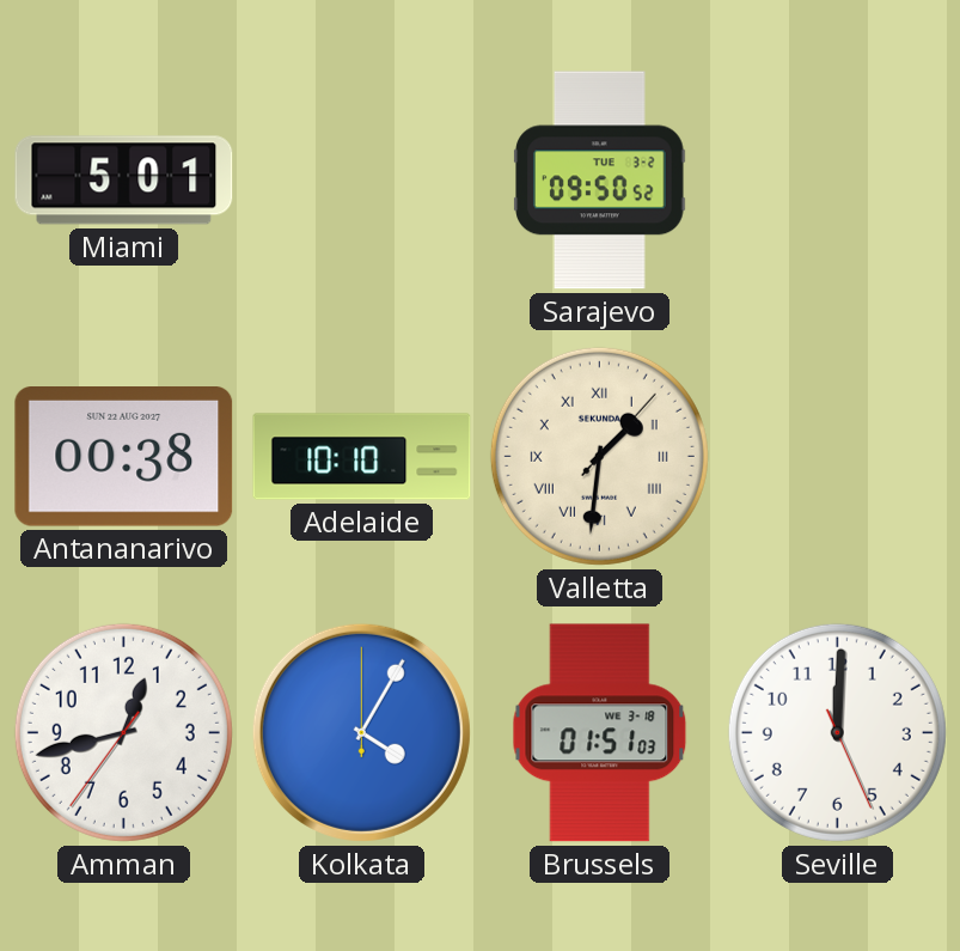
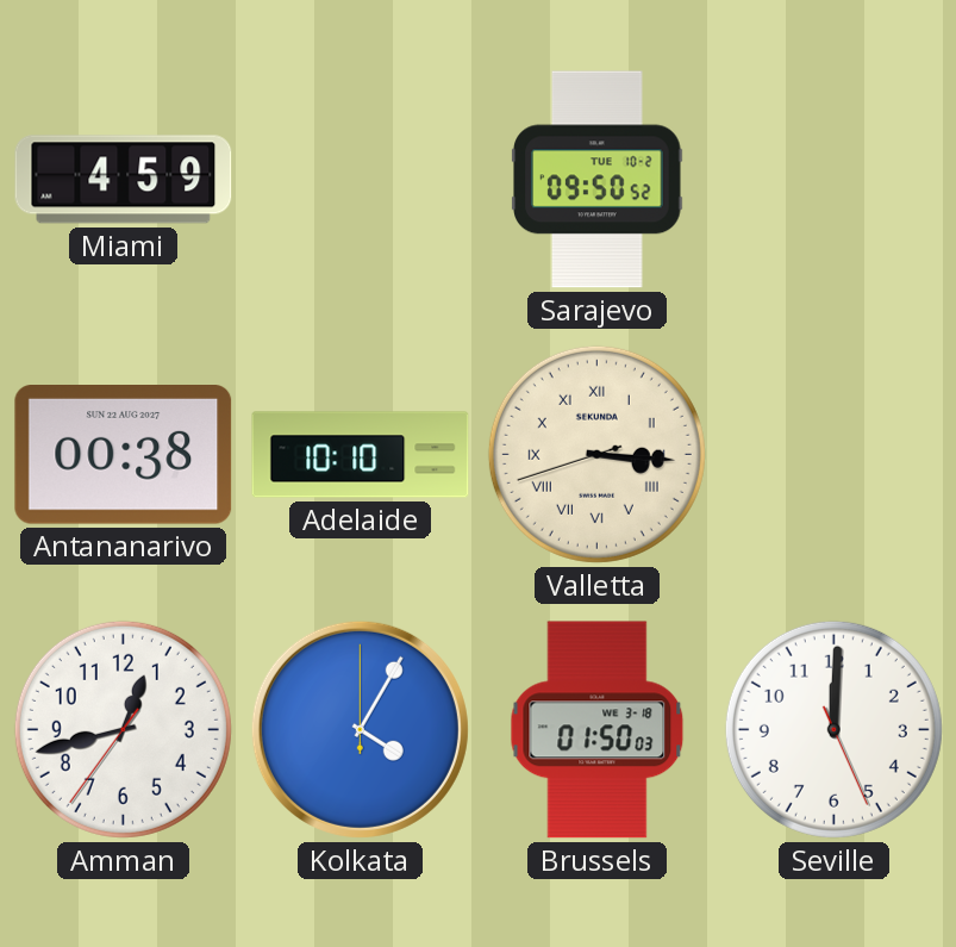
Miami: 5:01 -> 4:59
Sarajevo date: TUE 3-2 -> TUE 10-2
Valletta: 1:31 -> 3:15
Brussels: 01:51 -> 01:50
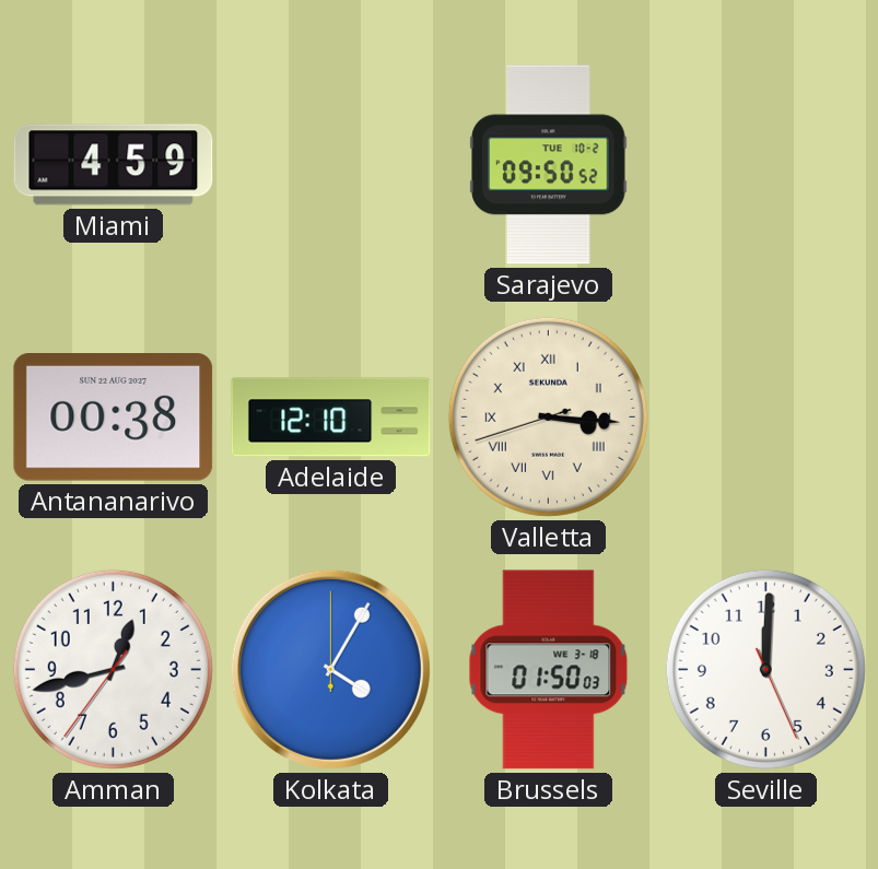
Adelaide: 10:10 -> 12:10
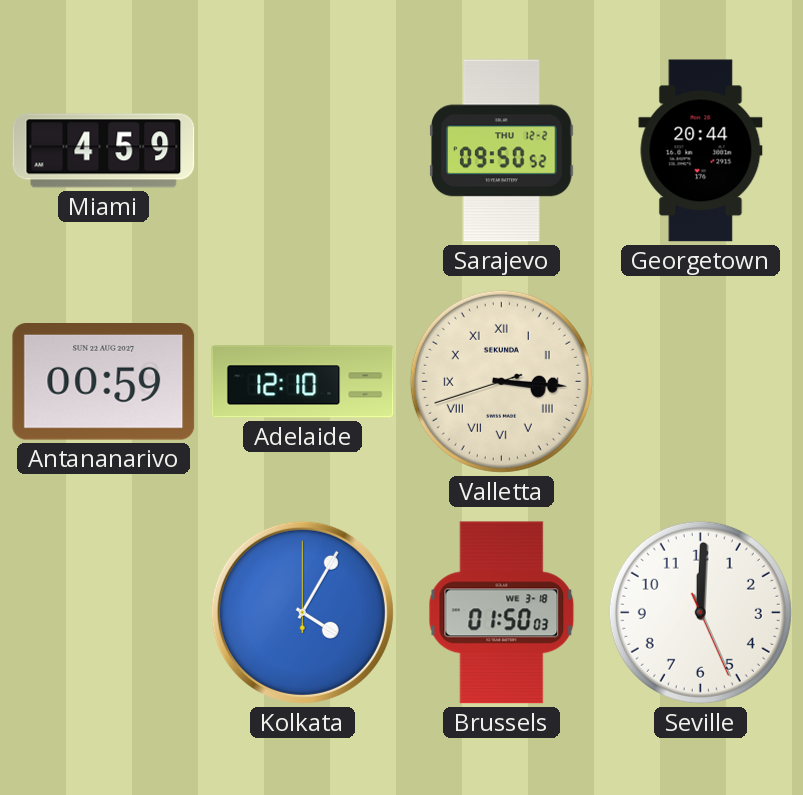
Sarajevo date: TUE 10-2 -> THU 12-2
Georgetown: none -> 20:44
Antananarivo: 00:38 -> 00:59
Amman: 12:42 -> none
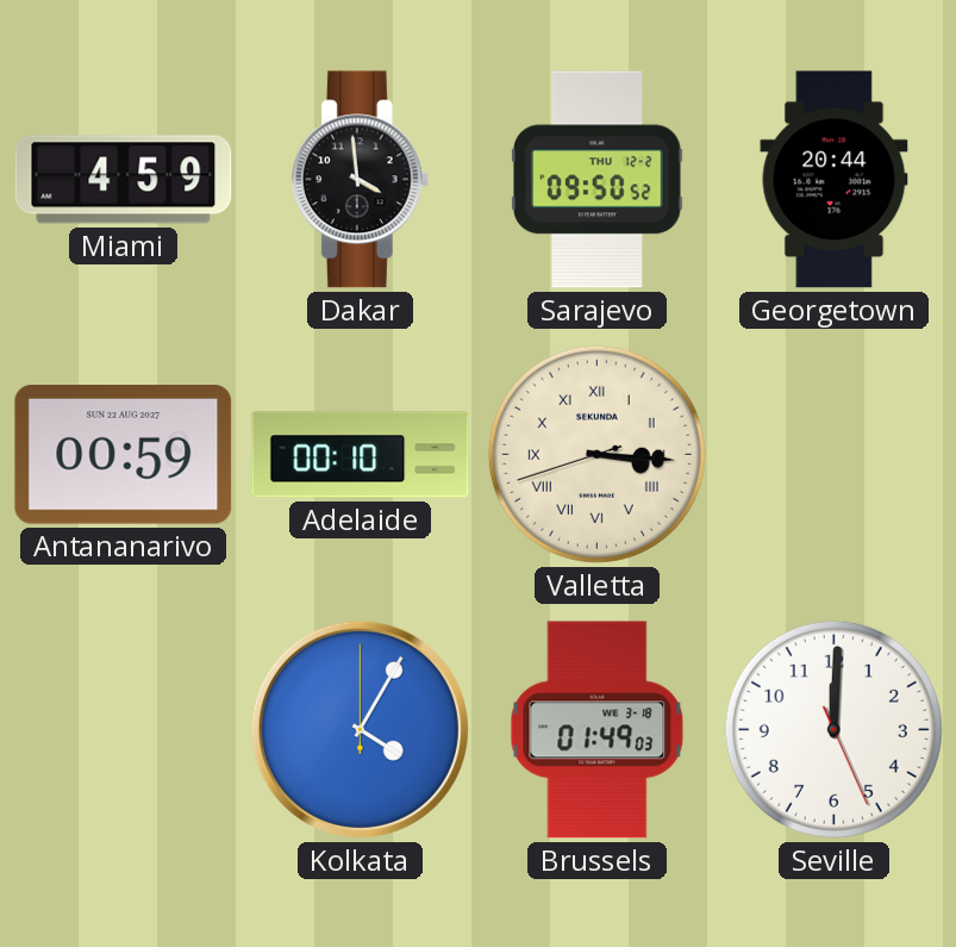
Dakar: none -> 3:59
Adelaide: 12:10 -> 00:10
Brussels: 01:50 -> 01:49
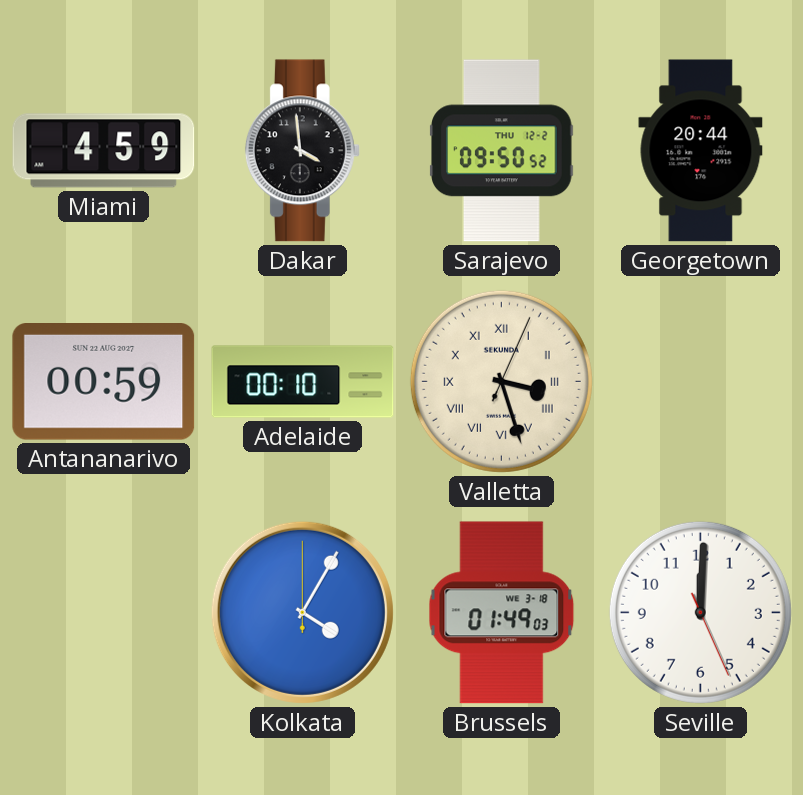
Valletta: 3:15 -> 3:27
